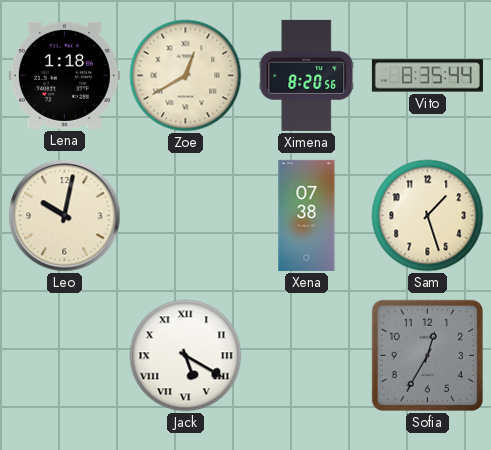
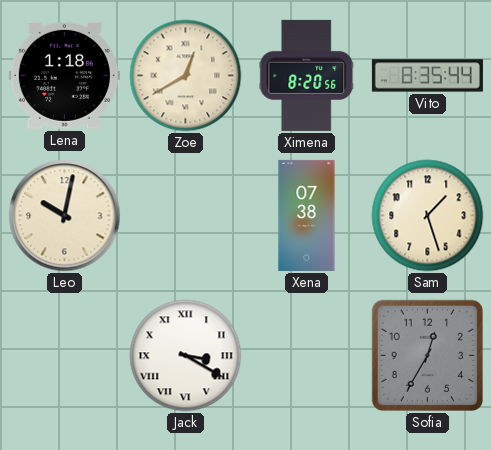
Jack: 5:20 -> 3:20
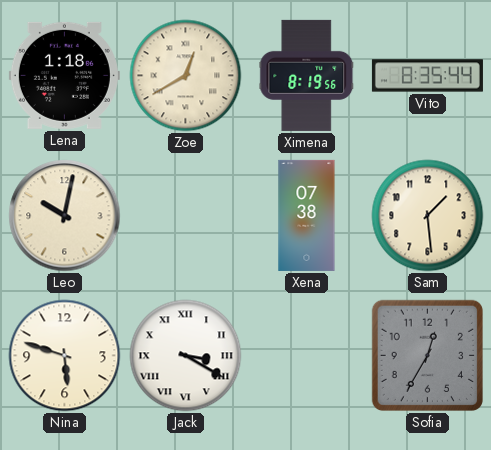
Ximena: 8:20 -> 8:19
Sam: 1:27 -> 1:29
Nina: none -> 5:48
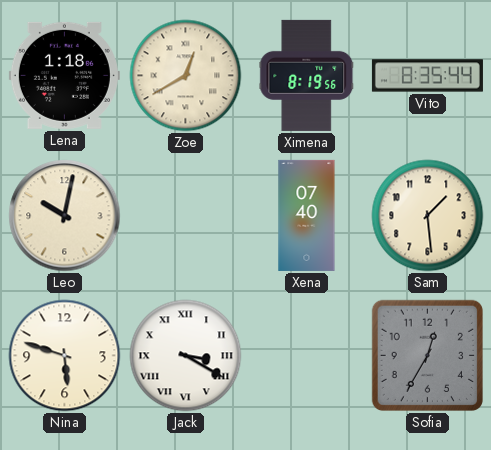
Xena: 07:38 -> 07:40
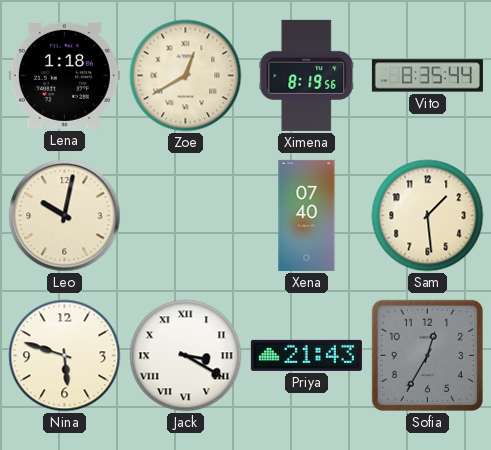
Priya: none -> 21:43
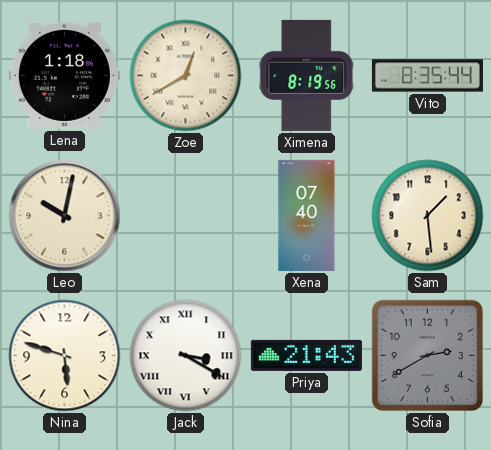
Sofia: 12:35 -> 2:40
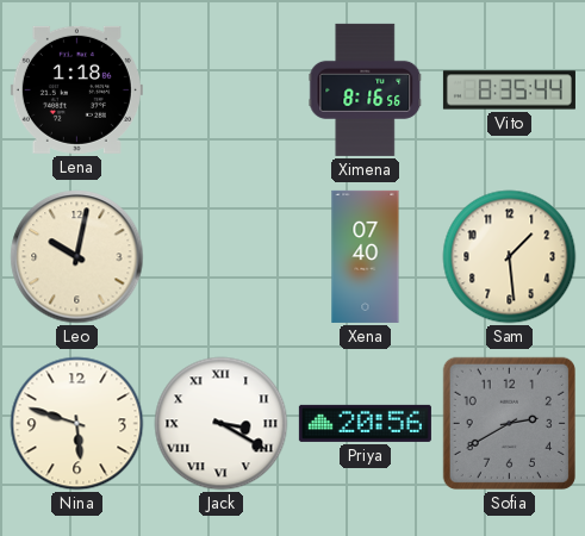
Zoe: 12:40 -> none
Ximena: 8:19 -> 8:16
Priya: 21:43 -> 20:56
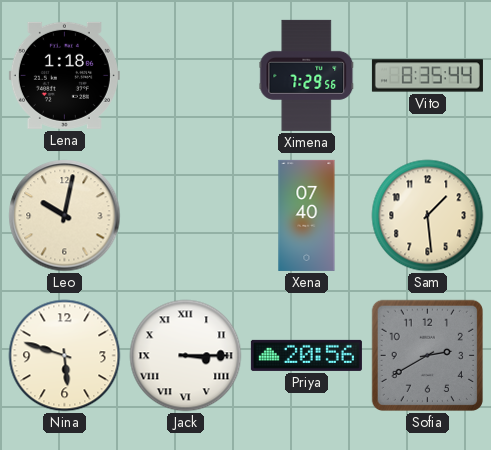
Ximena: 8:16 -> 7:29
Jack: 3:20 -> 3:15
